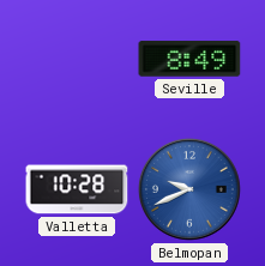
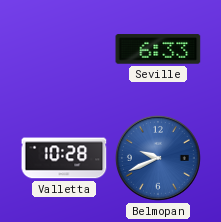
Seville: 8:49 -> 6:33
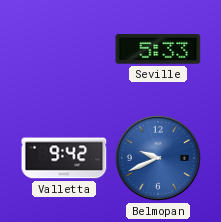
Seville: 6:33 -> 5:33
Valletta: 10:28 -> 9:42
